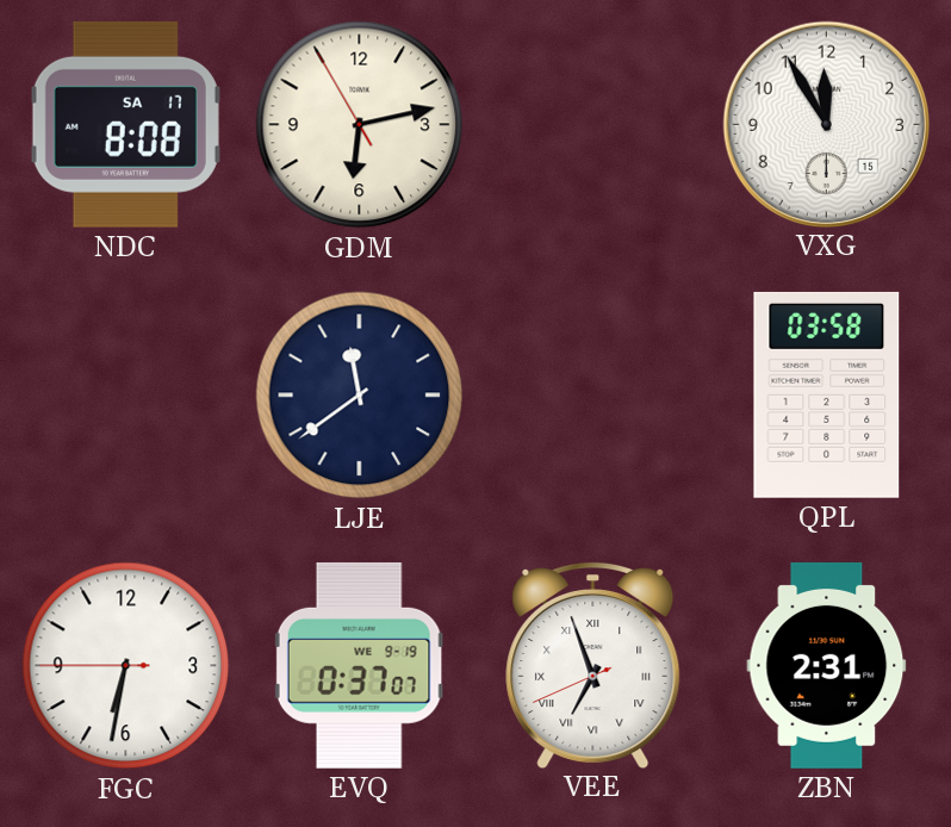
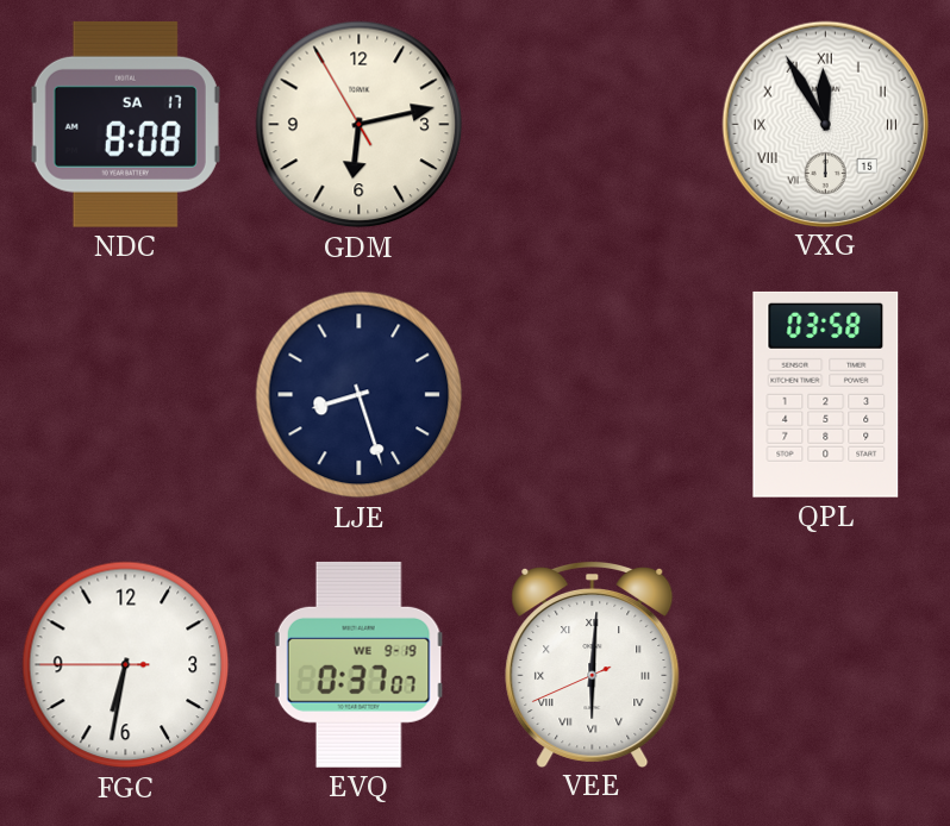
VXG numerals: Arabic -> Roman
LJE: 11:39 -> 8:27
VEE: 6:56 -> 6:00
ZBN: 2:31 -> none
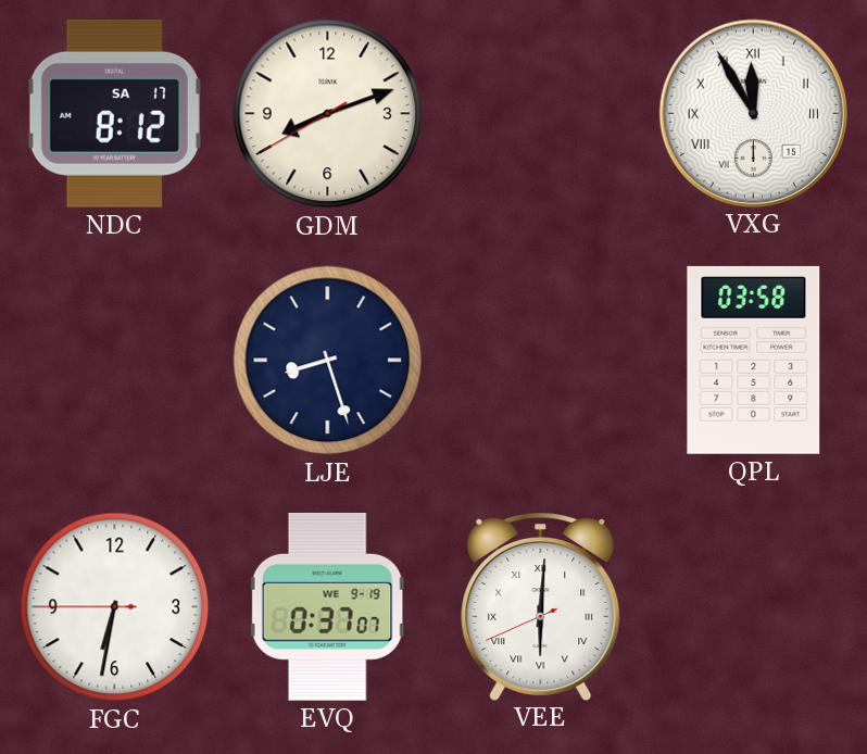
NDC: 8:08 -> 8:12
GDM: 6:12 -> 8:11
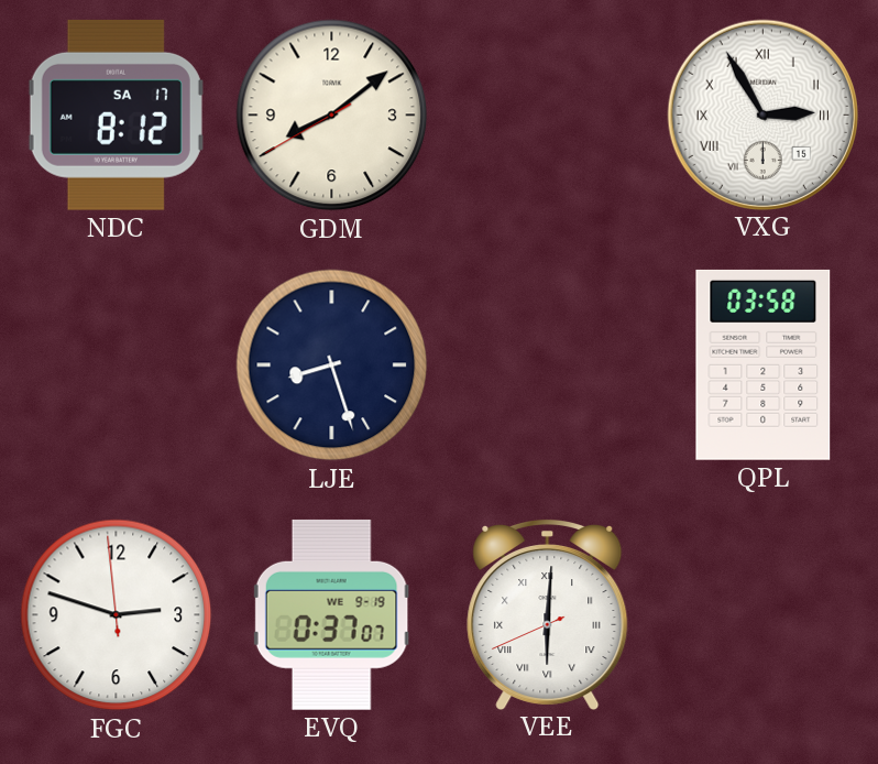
GDM: 8:11 -> 8:08
VXG: 11:55 -> 2:55
FGC: 6:31 -> 2:47
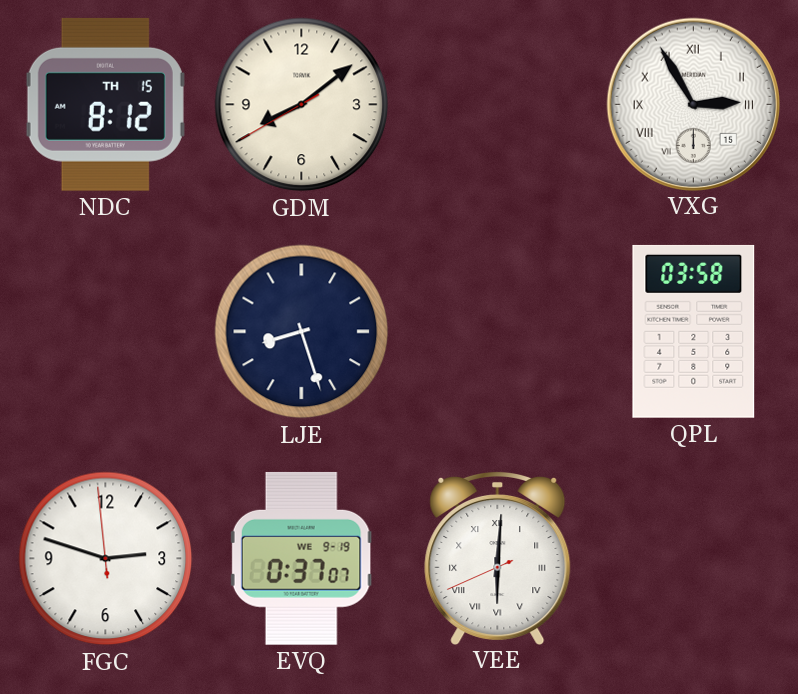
NDC date: SA 17 -> TH 15
